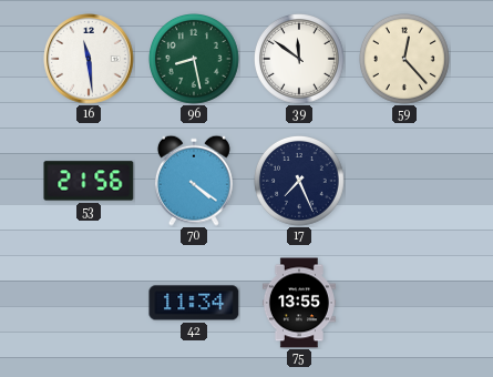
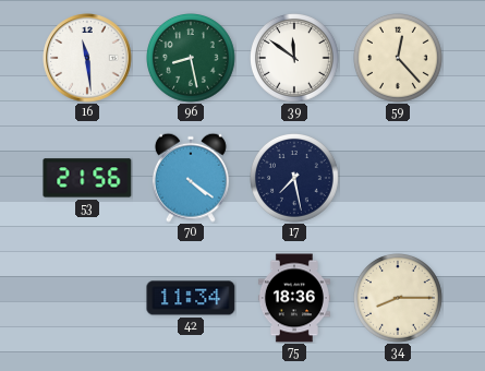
17: 7:26 -> 7:28
75: 13:55 -> 18:36
34: none -> 8:15
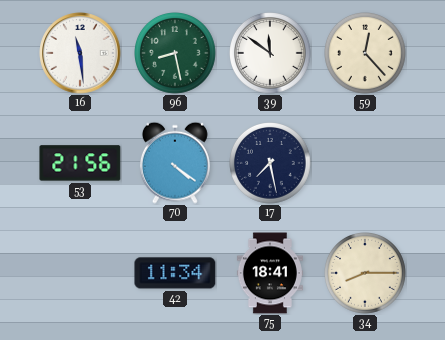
75: 18:36 -> 18:41
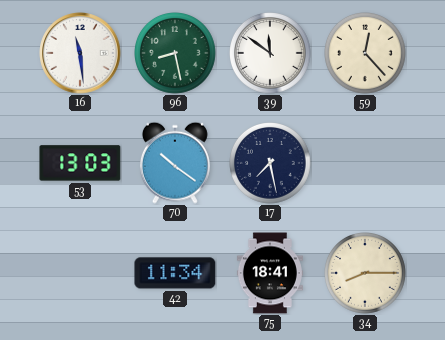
53: 21:56 -> 13:03
70: 4:21 -> 10:21
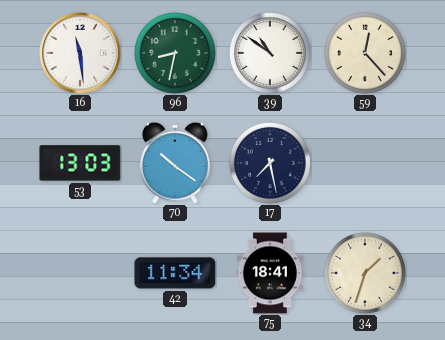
96: 8:28 -> 8:32
39: 11:51 -> 10:51
34: 8:15 -> 1:33
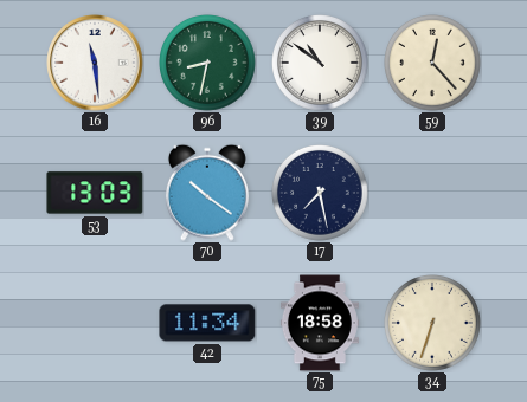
75: 18:41 -> 18:58
34: 1:33 -> 6:33
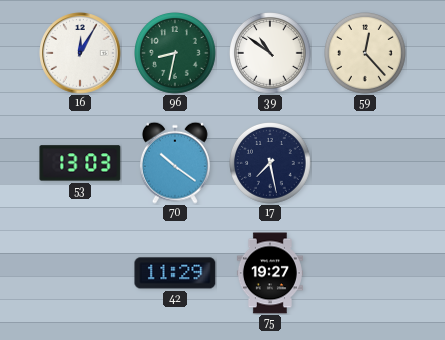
16: 11:29 -> 12:05
42: 11:34 -> 11:29
75: 18:58 -> 19:27
34: 6:33 -> none
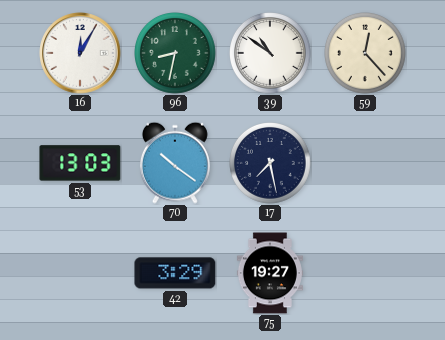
42: 11:29 -> 3:29
